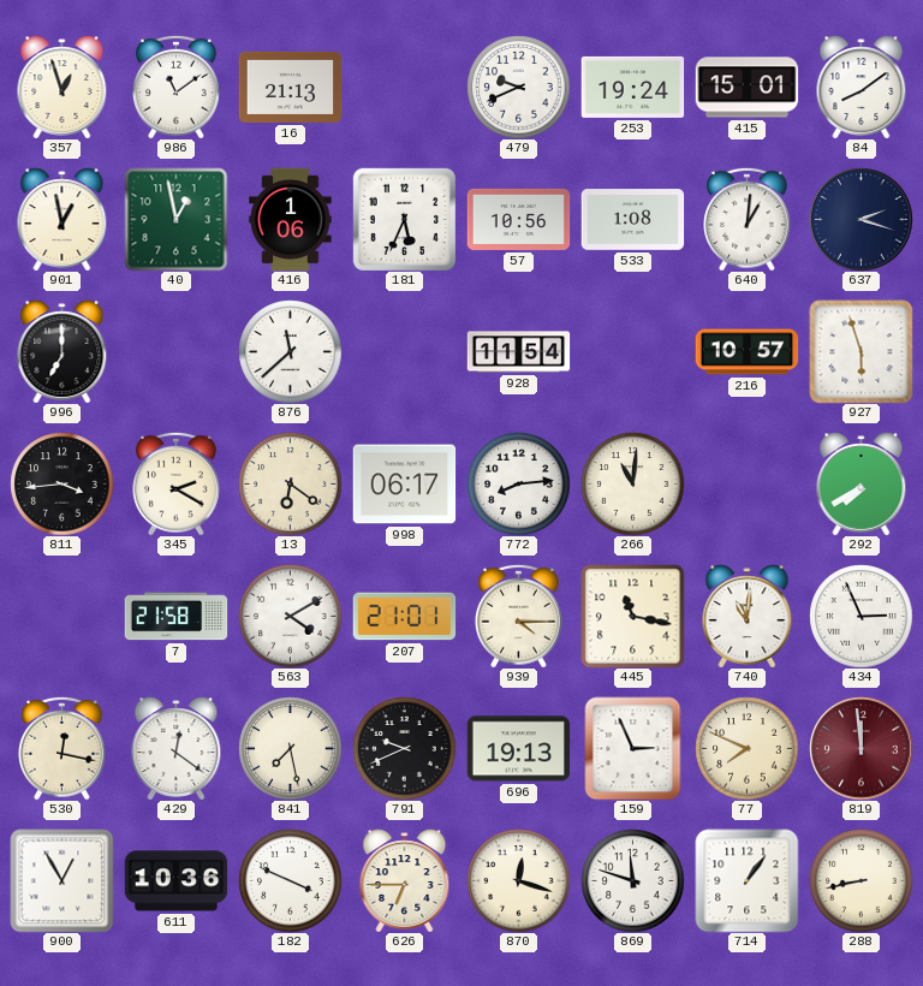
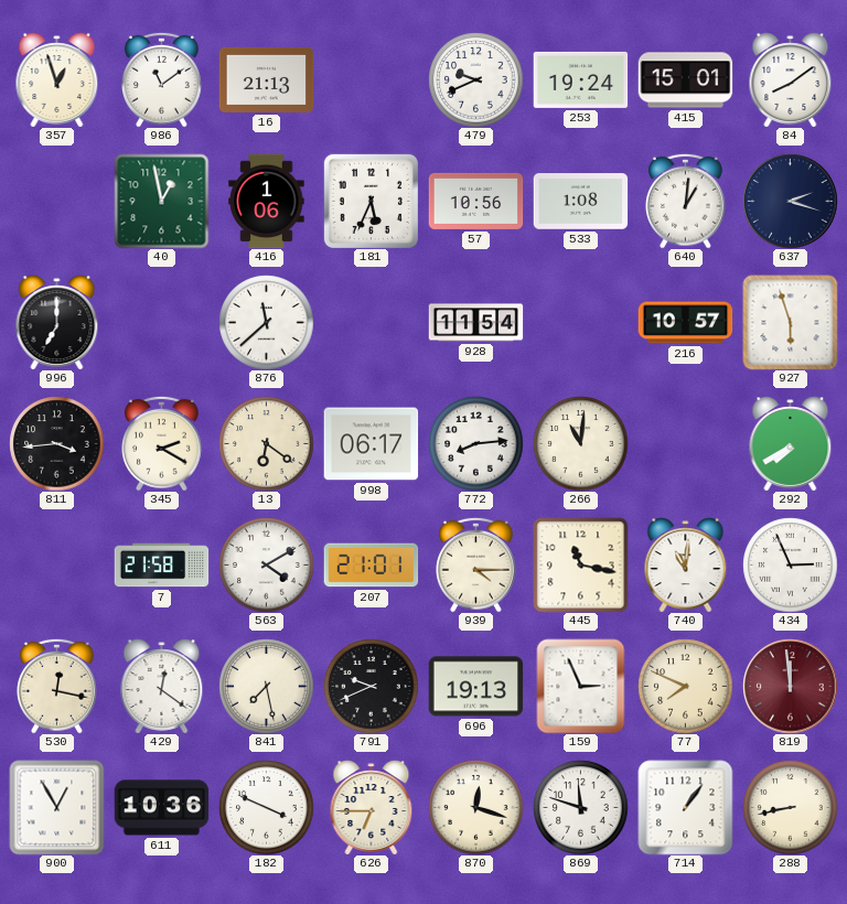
901: 12:58 -> none
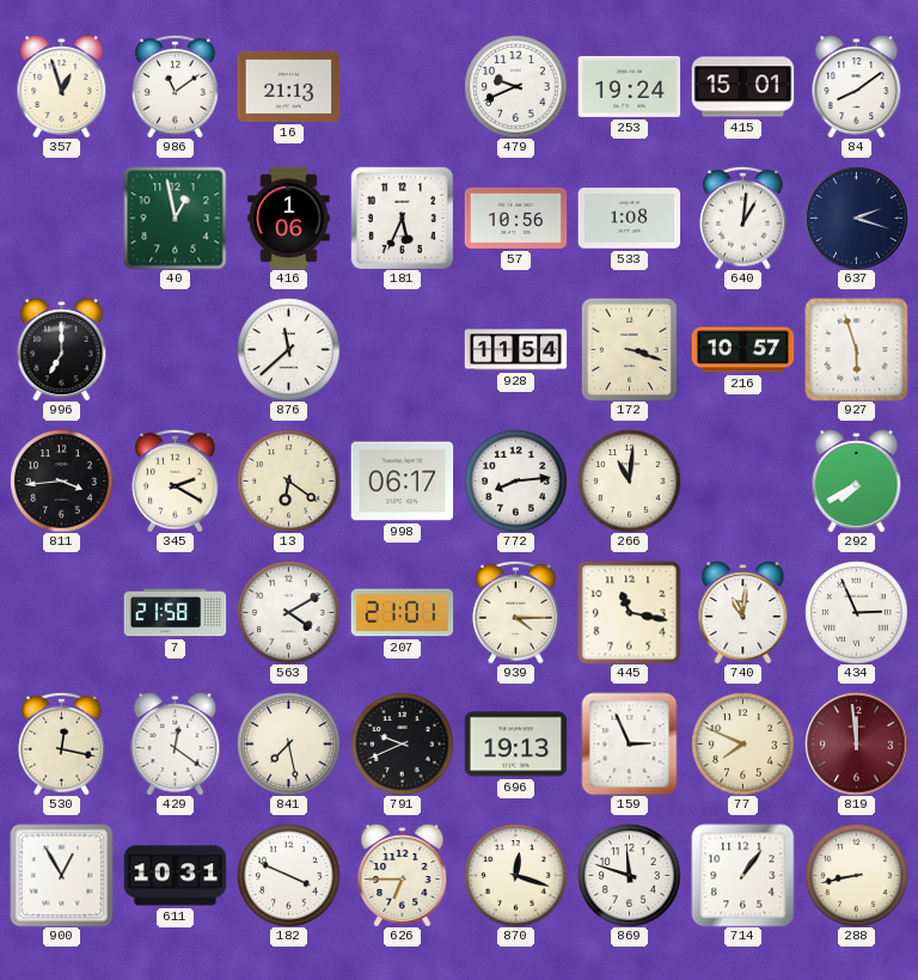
172: none -> 3:18
611: 10:36 -> 10:31
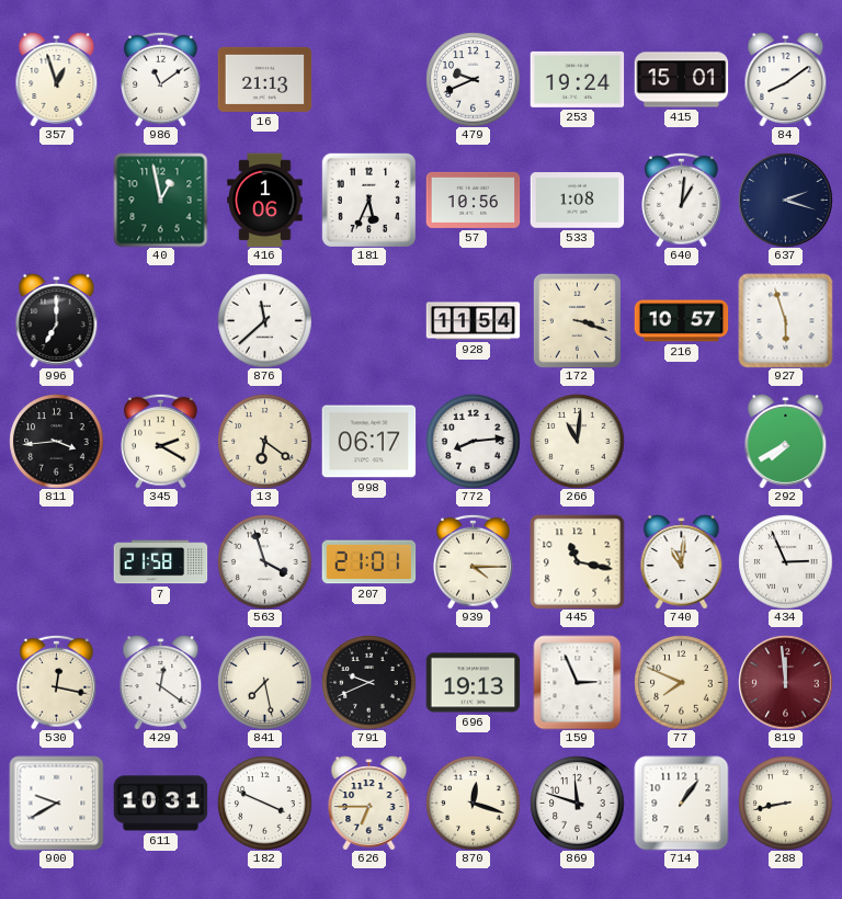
563: 4:10 -> 3:57
900: 12:55 -> 9:40
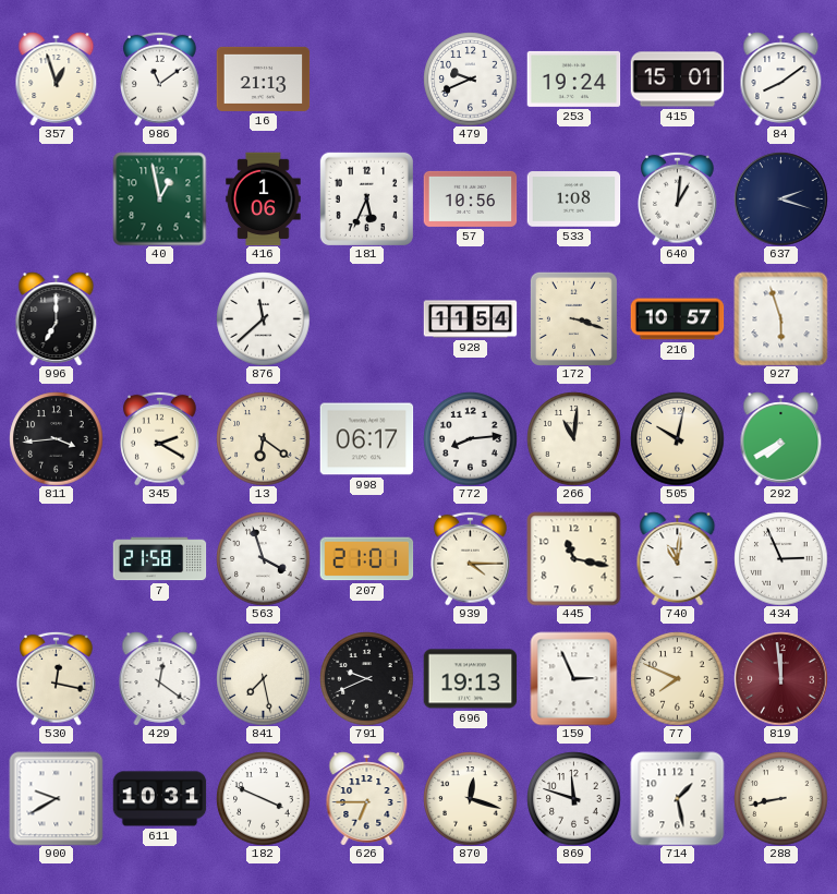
505: none -> 10:02
714: 1:06 -> 1:28
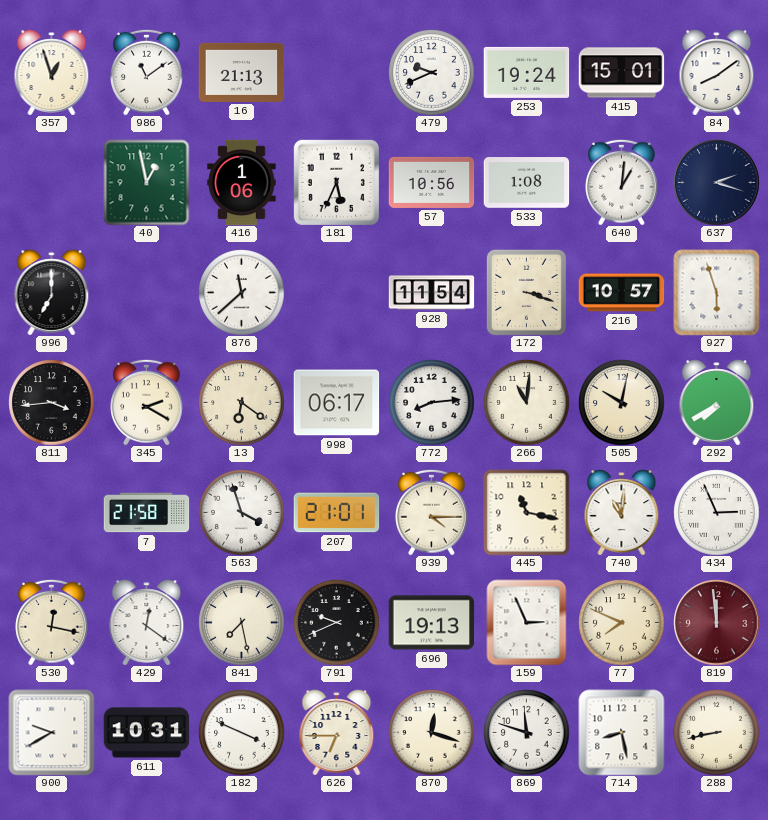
714: 1:28 -> 8:28
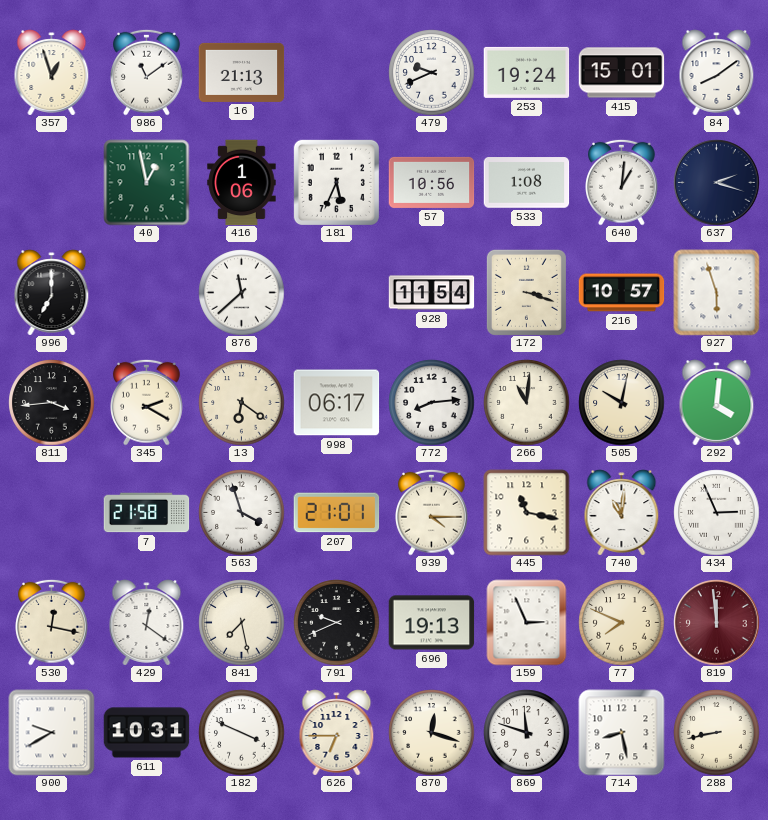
292: 7:40 -> 4:01
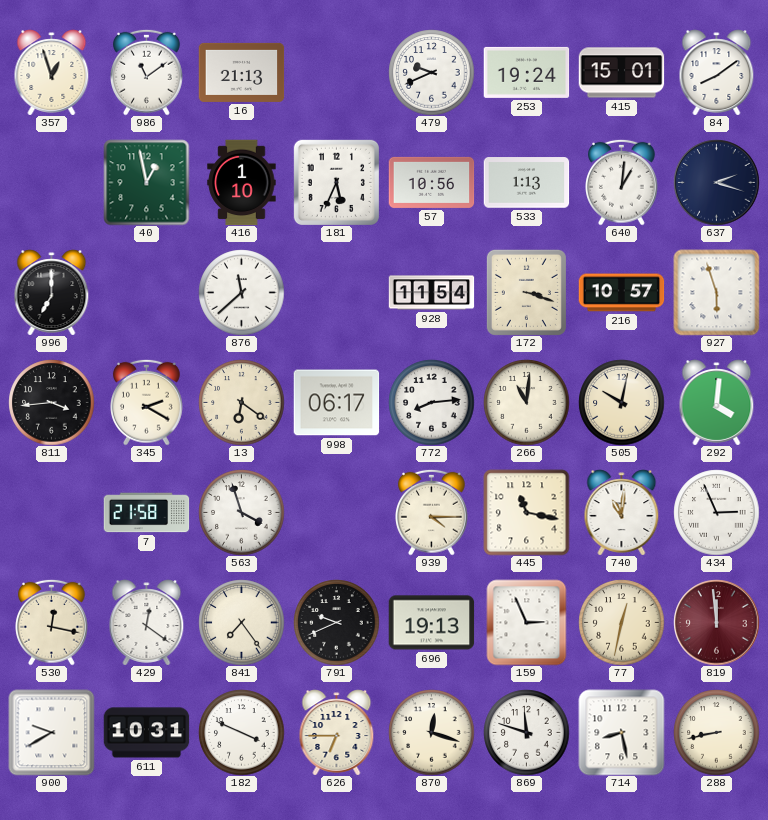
416: 1:06 -> 1:10
533: 1:08 -> 1:13
207: 21:01 -> none
841: 7:28 -> 7:24
77: 7:49 -> 12:32
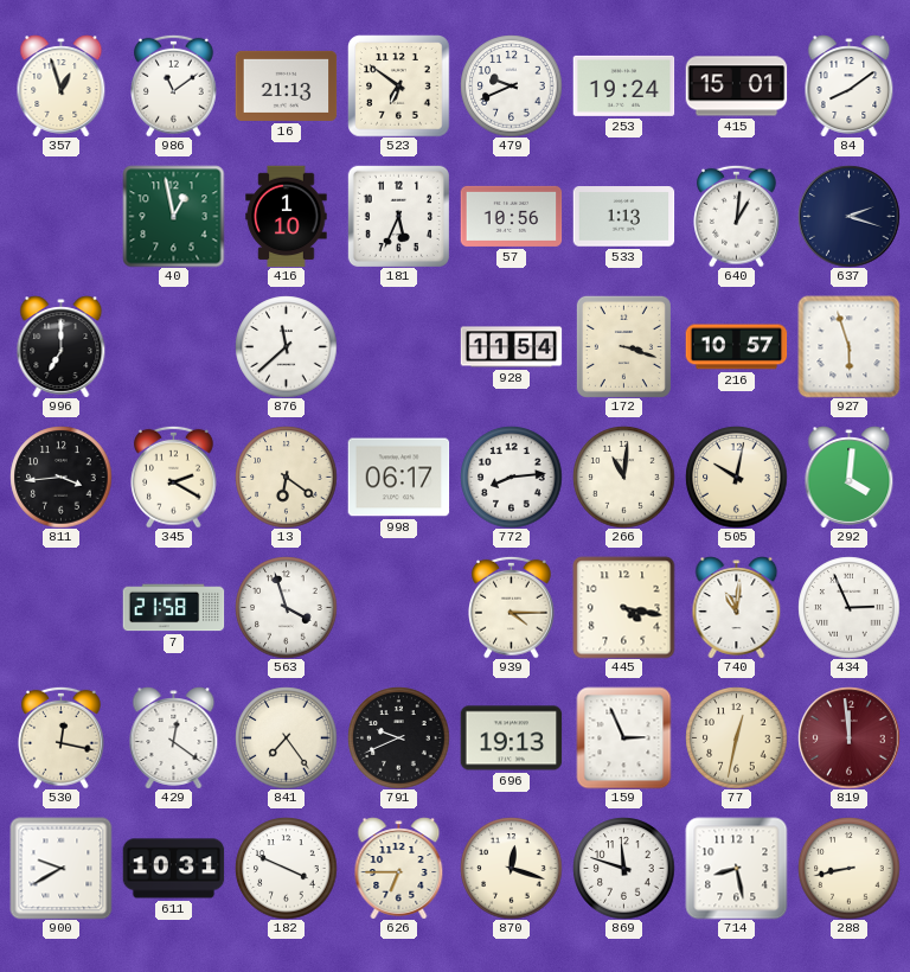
523: none -> 6:51
445: 11:17 -> 4:17
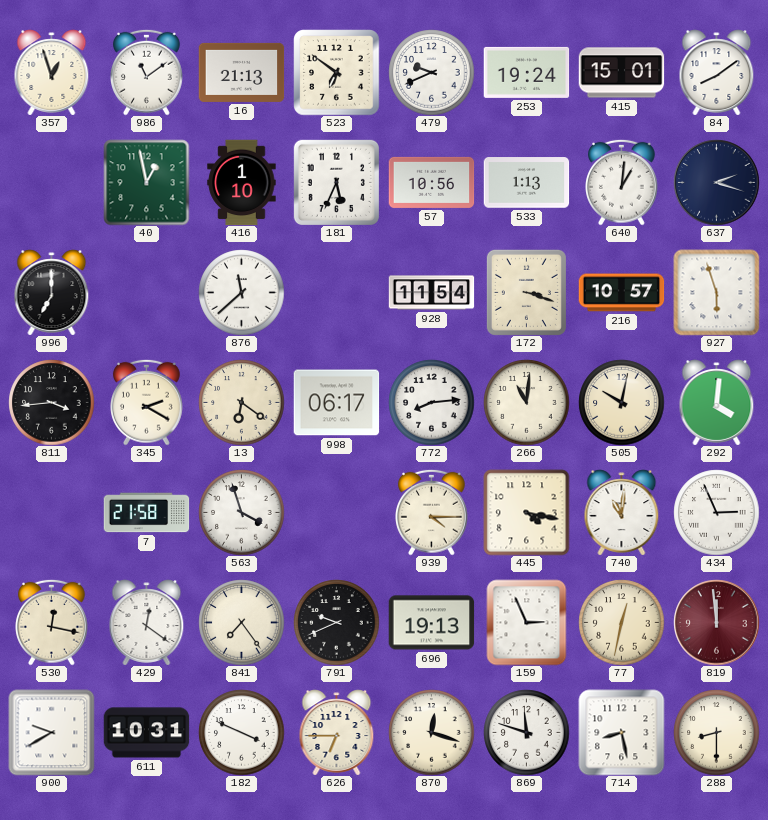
288: 8:43 -> 8:30
